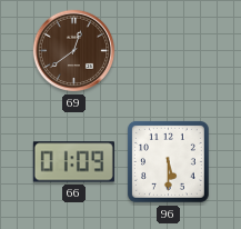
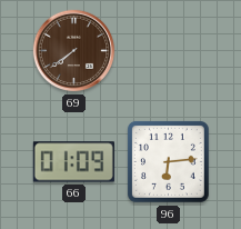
69: 12:39 -> 7:39
96: 5:30 -> 6:14
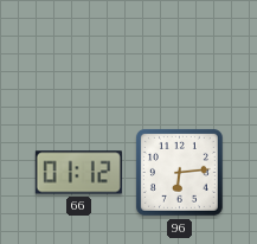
69: 7:39 -> none
66: 01:09 -> 01:12
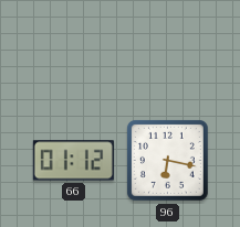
96: 6:14 -> 6:17
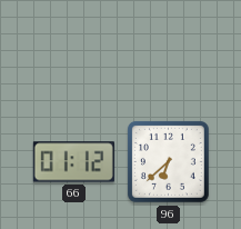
96: 6:17 -> 6:38
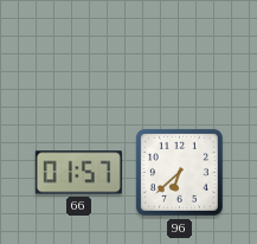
66: 01:12 -> 01:57
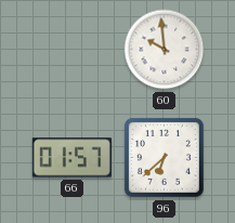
60: none -> 9:59
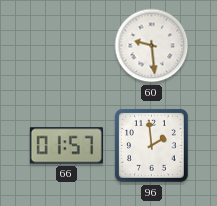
60: 9:59 -> 9:29
96: 6:38 -> 1:59
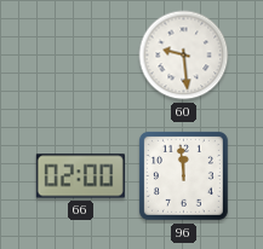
66: 01:57 -> 02:00
96: 1:59 -> 11:59
